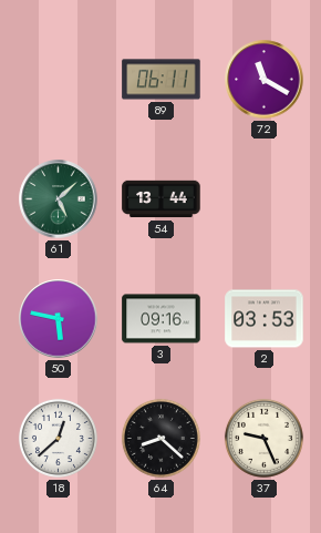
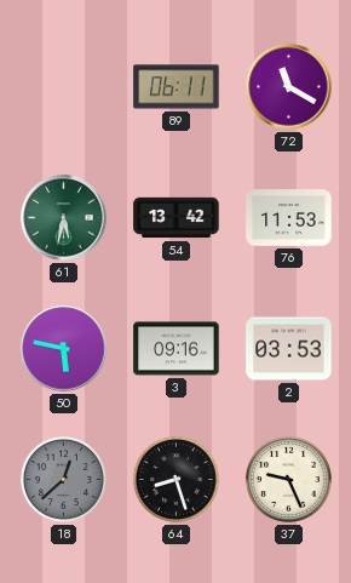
61: 5:08 -> 5:32
54: 13:44 -> 13:42
76: none -> 11:53
18 dial: white -> grey
64: 8:22 -> 8:27
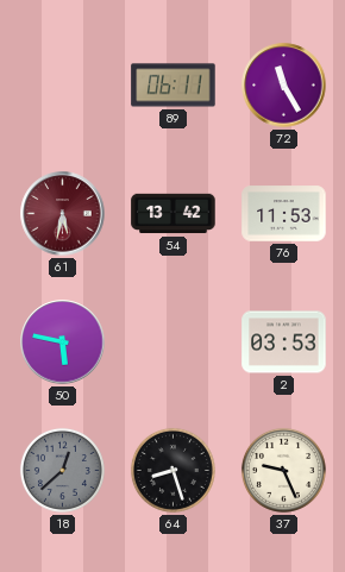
72: 11:20 -> 11:25
61 dial: green -> burgundy
3: 09:16 -> none
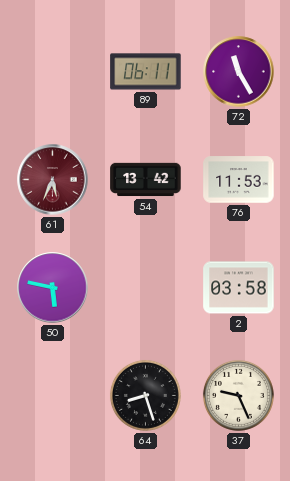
61: 5:32 -> 5:34
2: 03:53 -> 03:58
18: 12:38 -> none
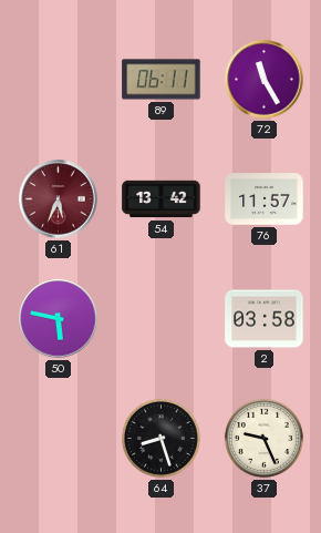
76: 11:53 -> 11:57
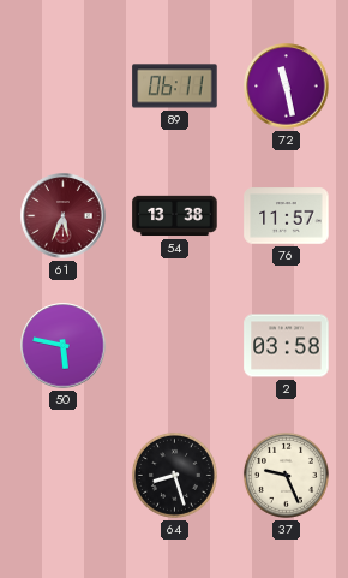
72: 11:25 -> 11:28
54: 13:42 -> 13:38
